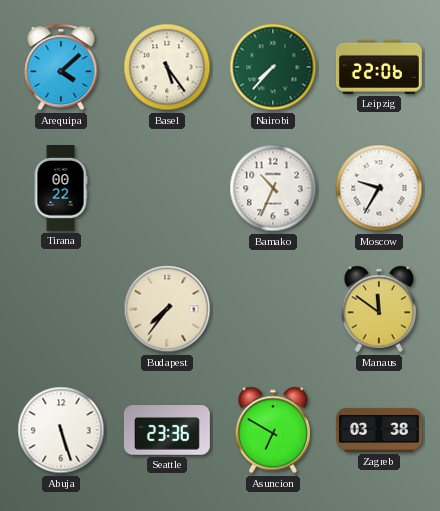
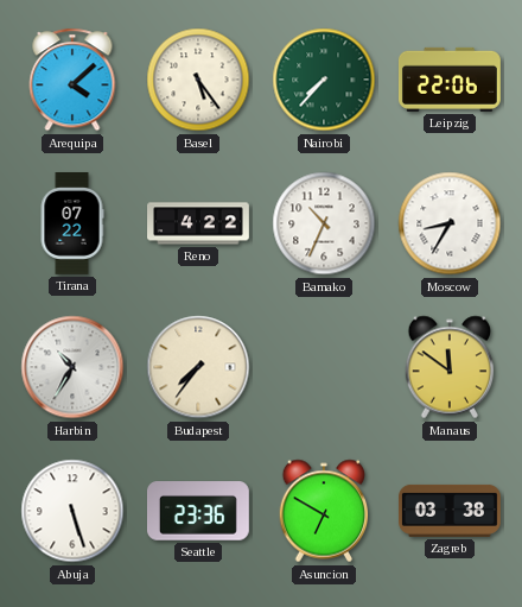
Tirana: 00:22 -> 07:22
Reno: none -> 4:22
Moscow: 9:35 -> 8:35
Harbin: none -> 10:35
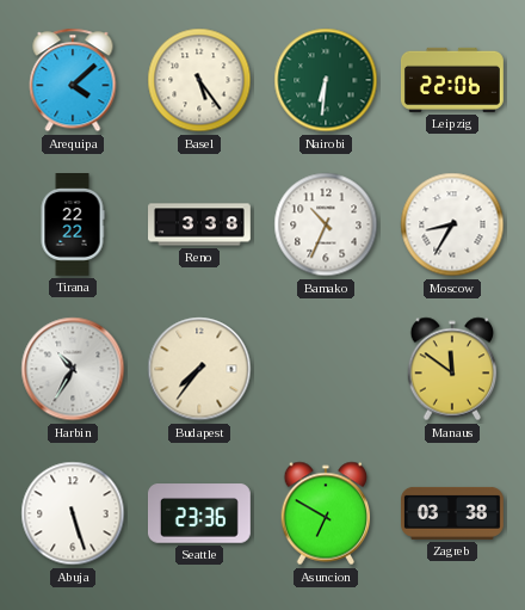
Nairobi: 7:37 -> 6:31
Tirana: 07:22 -> 22:22
Reno: 4:22 -> 3:38
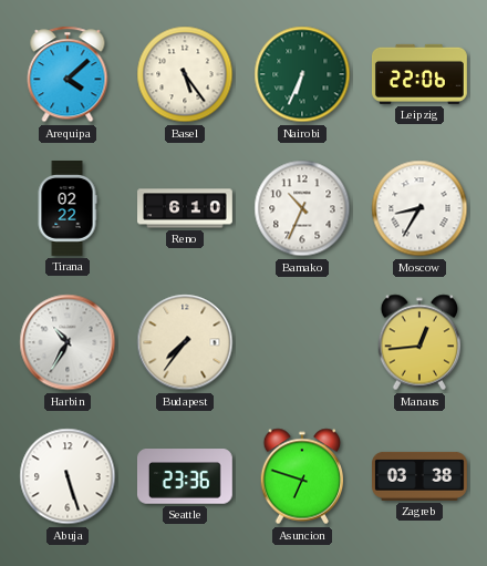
Nairobi: 6:31 -> 6:34
Tirana: 22:22 -> 02:22
Reno: 3:38 -> 6:10
Manaus: 11:51 -> 12:44
Asuncion: 6:50 -> 6:48
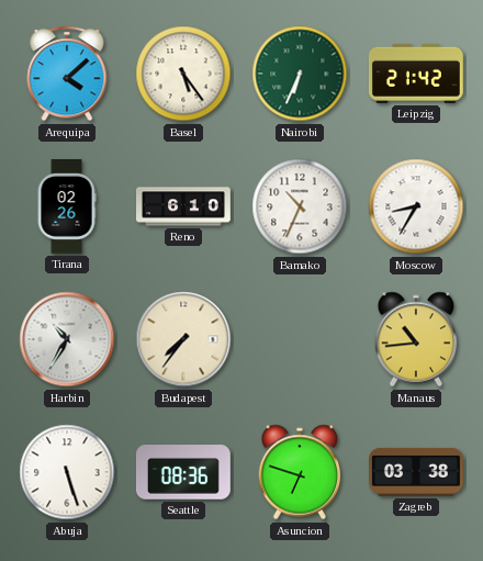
Leipzig: 22:06 -> 21:42
Tirana: 02:22 -> 02:26
Manaus: 12:44 -> 10:44
Seattle: 23:36 -> 08:36
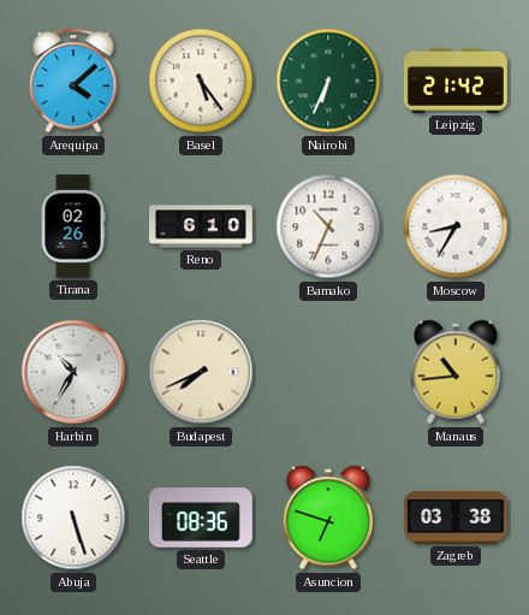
Budapest: 7:36 -> 7:41
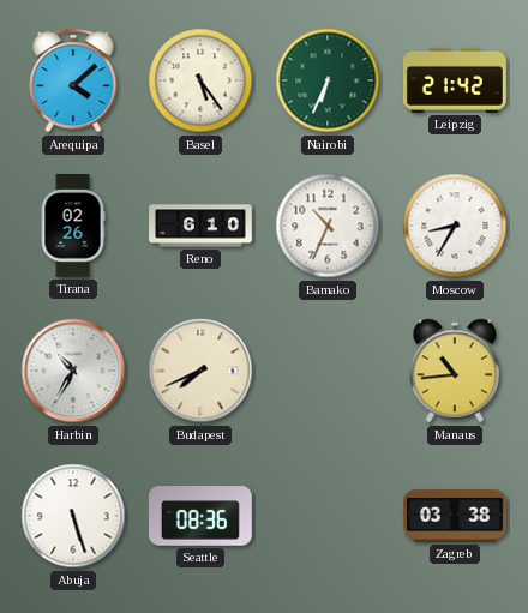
Asuncion: 6:48 -> none
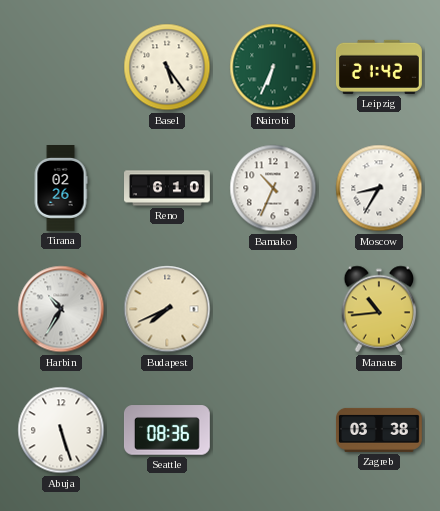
Arequipa: 4:08 -> none
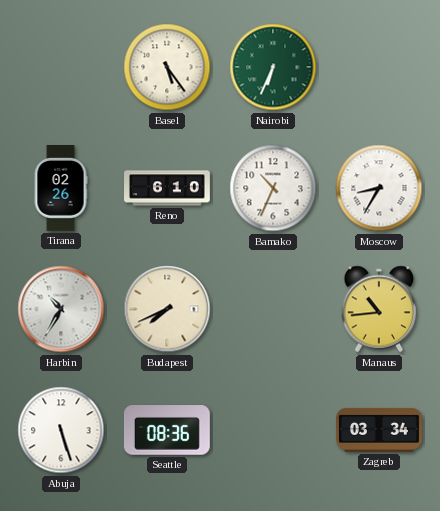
Leipzig: 21:42 -> none
Zagreb: 03:38 -> 03:34
